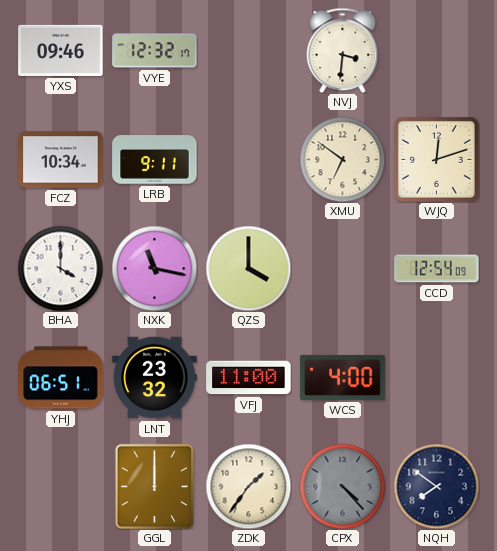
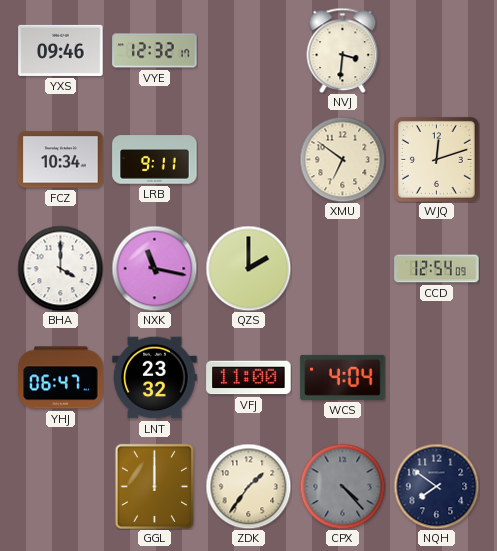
QZS: 4:00 -> 2:00
YHJ: 06:51 -> 06:47
WCS: 4:00 -> 4:04
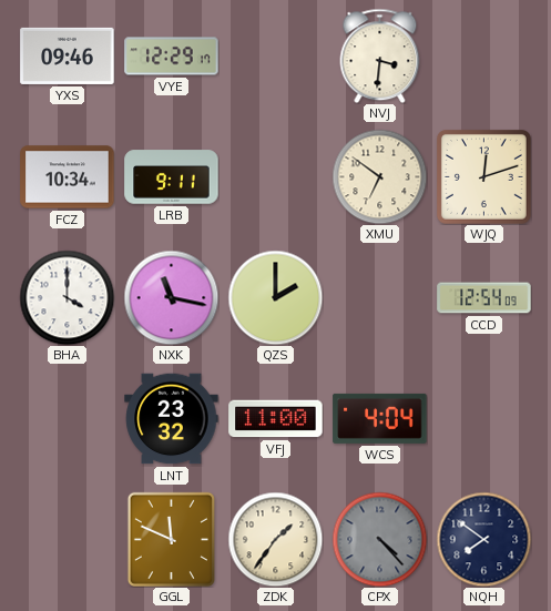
VYE: 12:32 -> 12:29
YHJ: 06:47 -> none
GGL: 12:00 -> 11:49
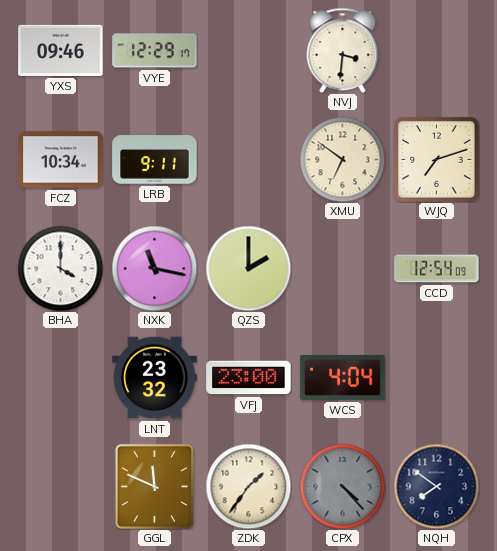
WJQ: 12:12 -> 7:12
VFJ: 11:00 -> 23:00
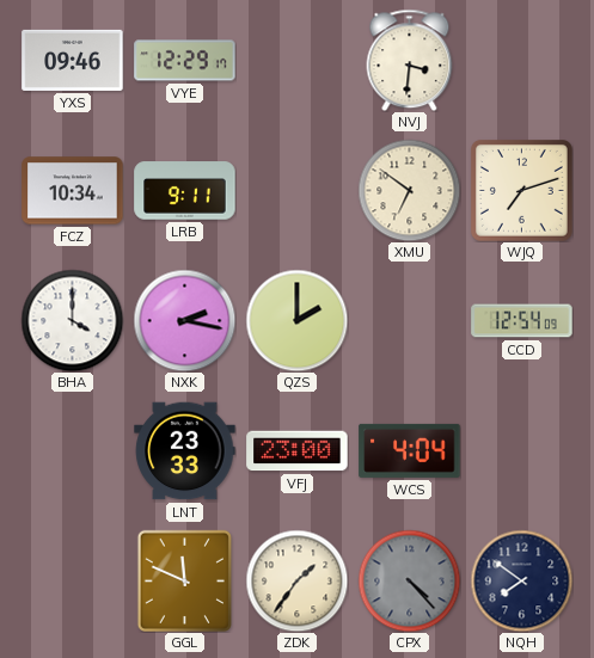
NXK: 11:17 -> 2:17
LNT: 23:32 -> 23:33
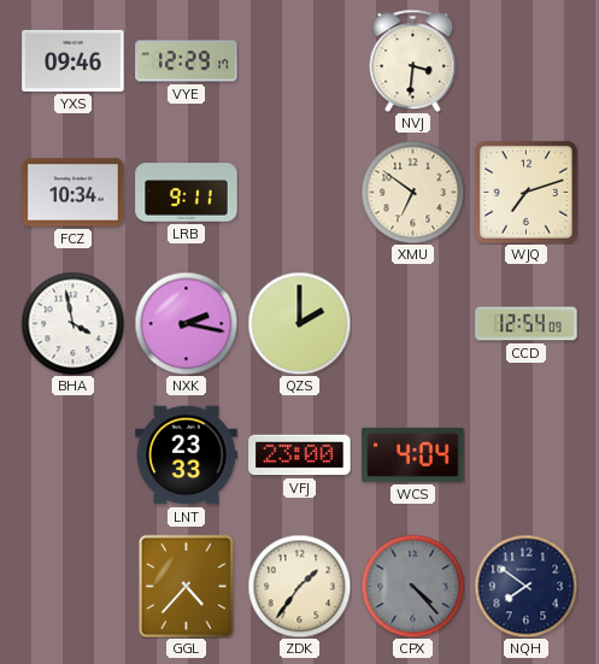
BHA: 4:00 -> 3:58
GGL: 11:49 -> 4:37
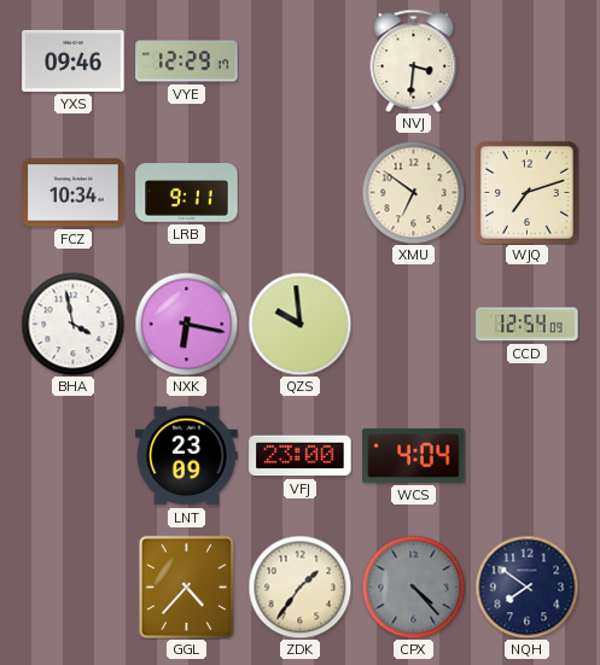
NXK: 2:17 -> 6:17
QZS: 2:00 -> 9:59
LNT: 23:33 -> 23:09
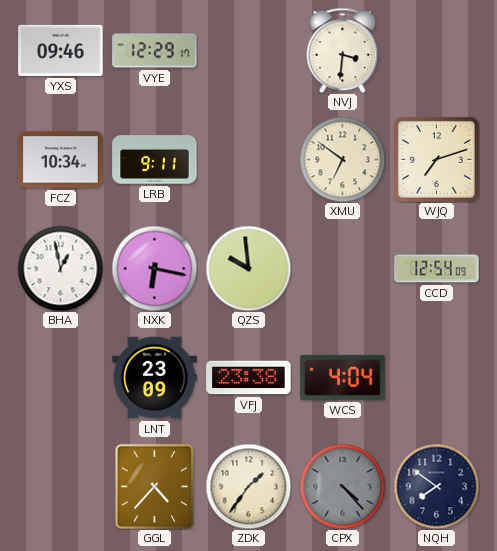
BHA: 3:58 -> 12:58
VFJ: 23:00 -> 23:38
